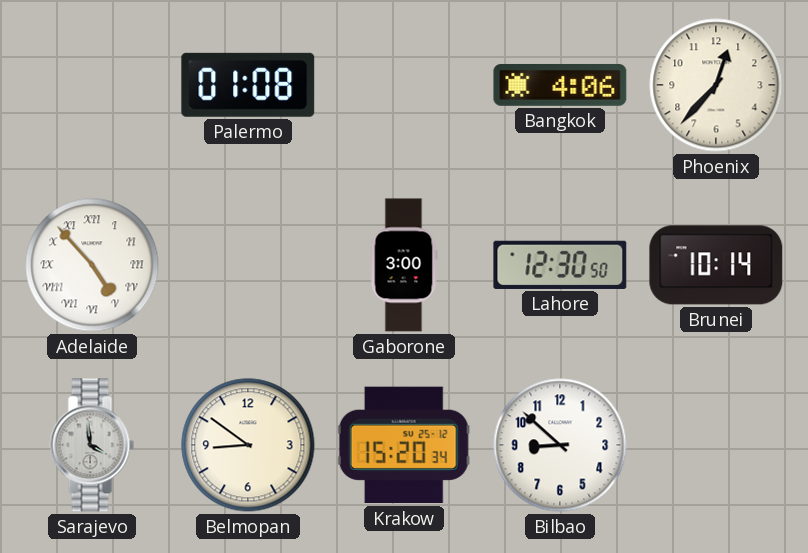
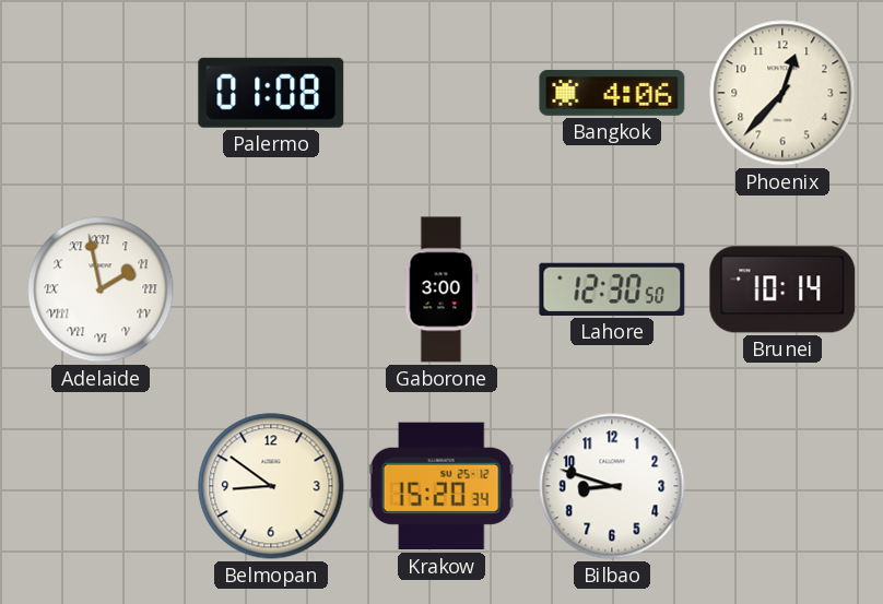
Adelaide: 4:53 -> 1:58
Sarajevo: 3:59 -> none
Bilbao: 8:52 -> 8:48
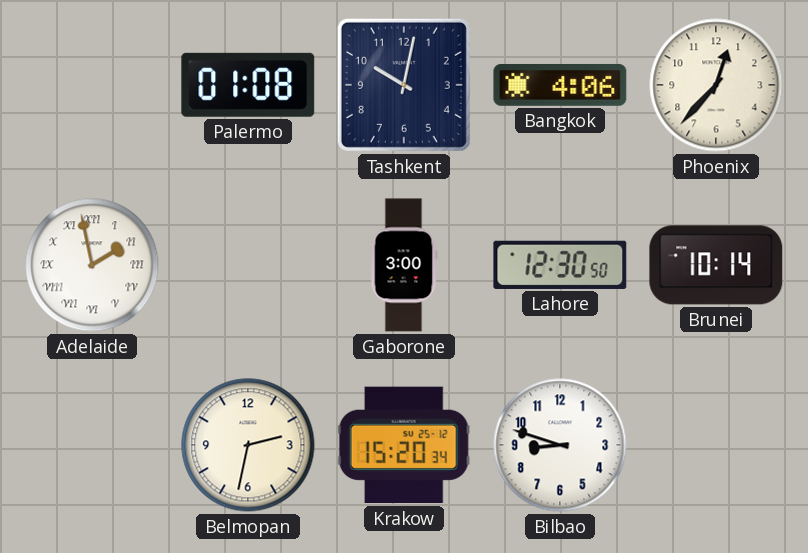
Tashkent: none -> 10:02
Belmopan: 8:51 -> 2:32
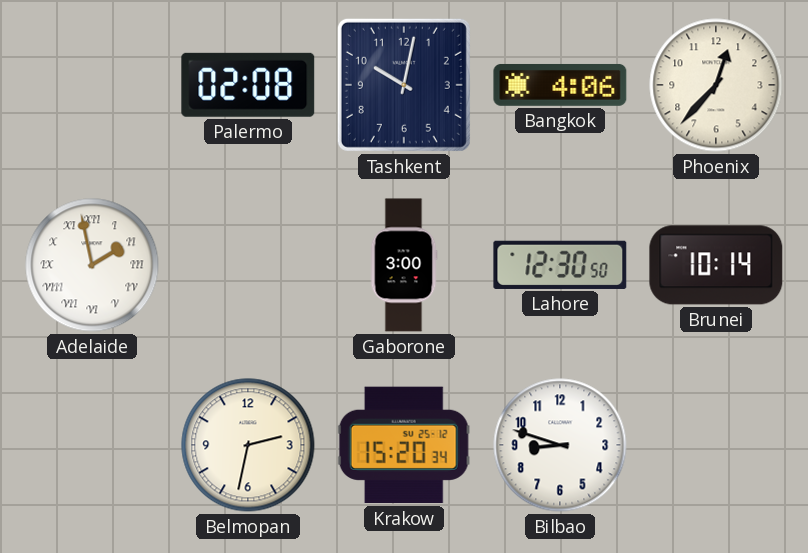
Palermo: 01:08 -> 02:08
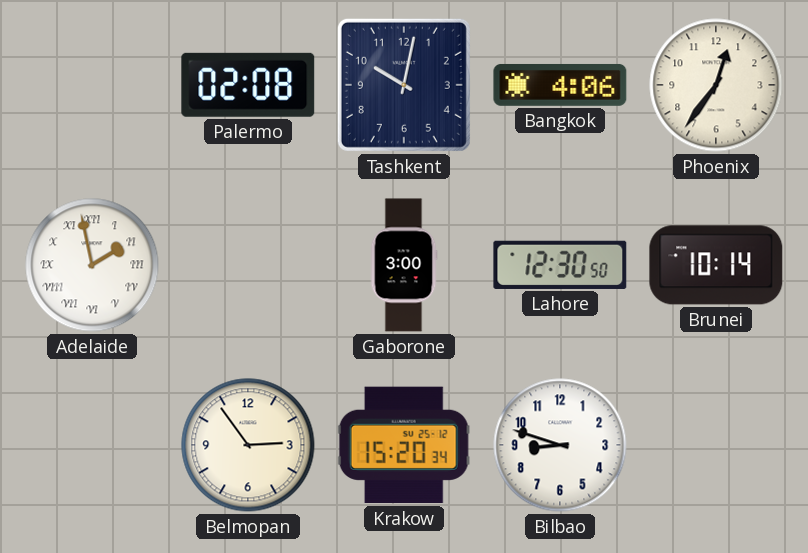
Phoenix: 12:37 -> 12:36
Belmopan: 2:32 -> 2:54
